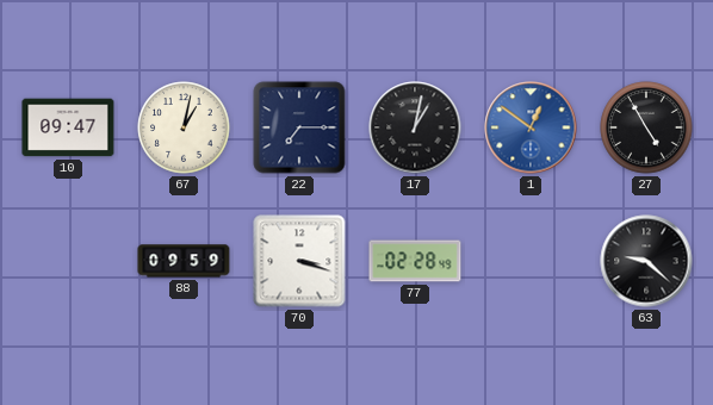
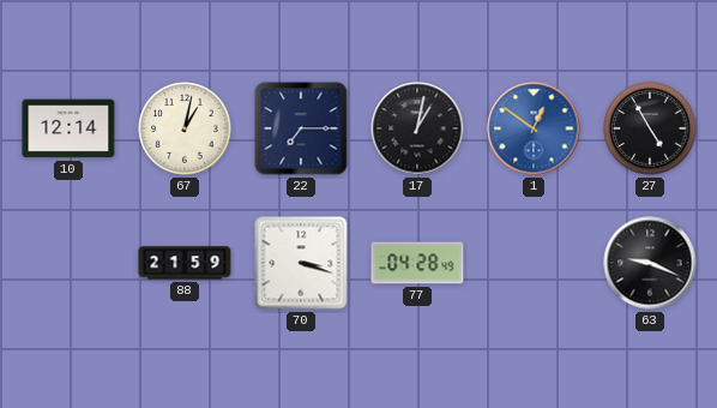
10: 09:47 -> 12:14
88: 09:59 -> 21:59
77: 02:28 -> 04:28
63: 9:22 -> 9:19
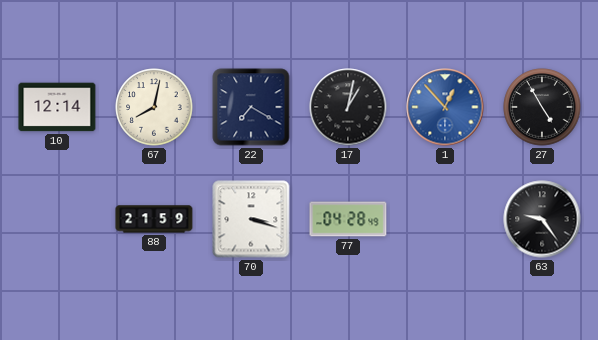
67: 1:02 -> 8:02
22: 7:15 -> 7:20
1: 12:51 -> 12:53
63: 9:19 -> 9:24
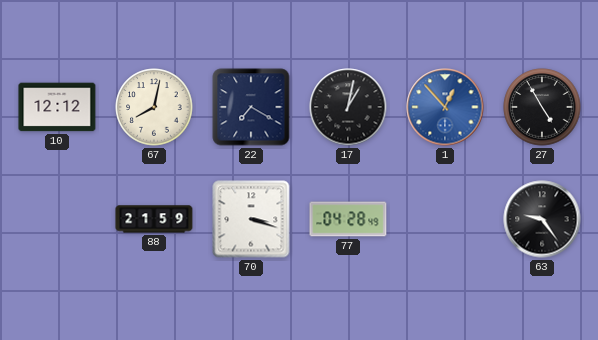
10: 12:14 -> 12:12
